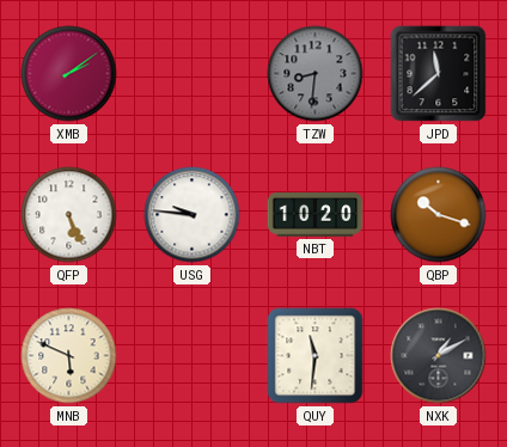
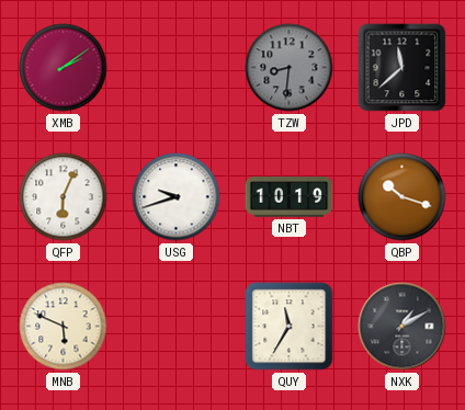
QFP: 5:26 -> 6:04
USG: 9:46 -> 9:42
NBT: 10:20 -> 10:19
QUY: 11:31 -> 11:35
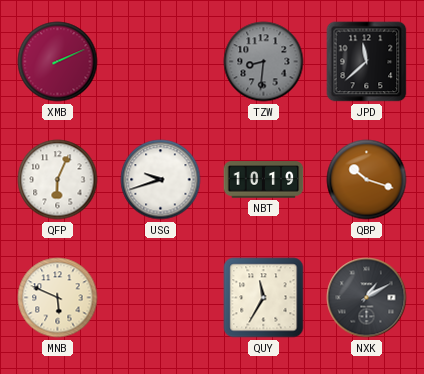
XMB: 2:09 -> 2:11
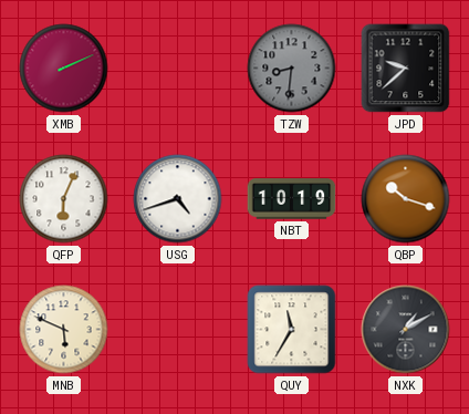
JPD: 11:38 -> 9:38
USG: 9:42 -> 4:42
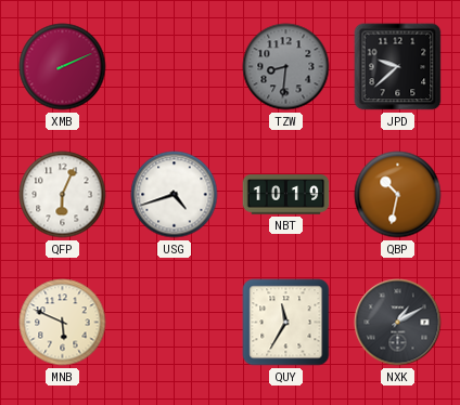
QBP: 10:18 -> 10:32
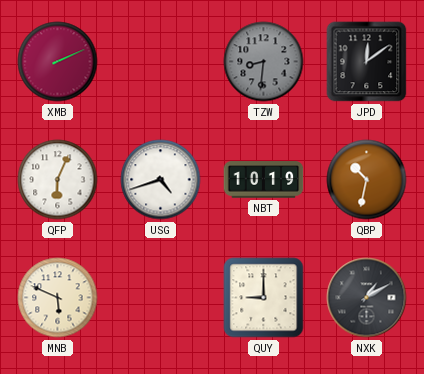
JPD: 9:38 -> 12:09
QUY: 11:35 -> 9:00
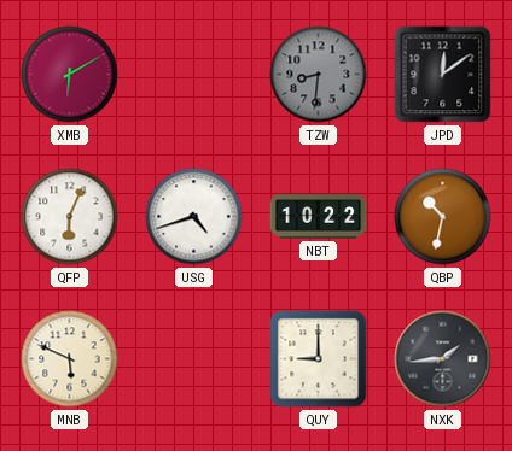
XMB: 2:11 -> 6:10
NBT: 10:19 -> 10:22
NXK: 1:10 -> 1:44
